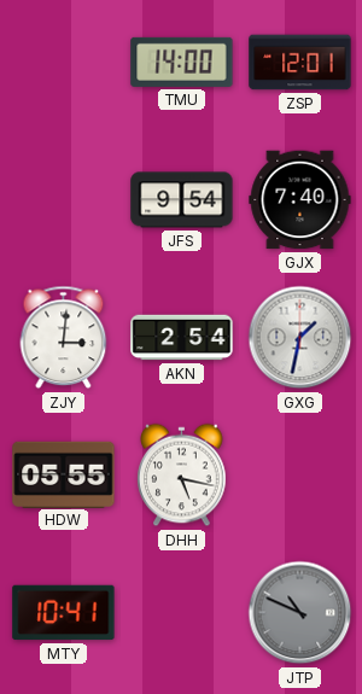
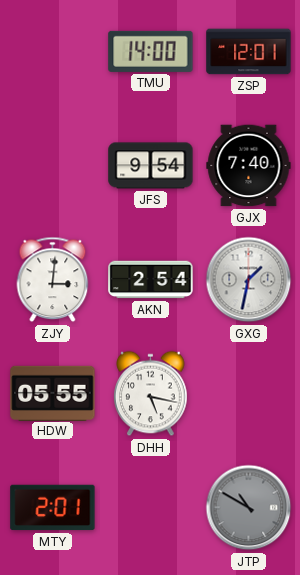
MTY: 10:41 -> 2:01
JTP: 10:49 -> 10:50
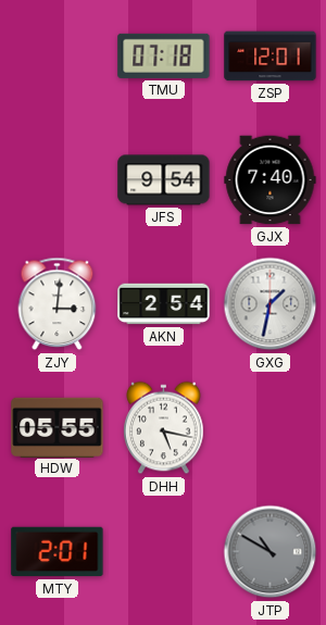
TMU: 14:00 -> 07:18
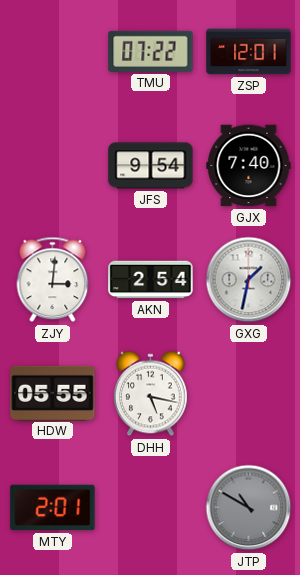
TMU: 07:18 -> 07:22
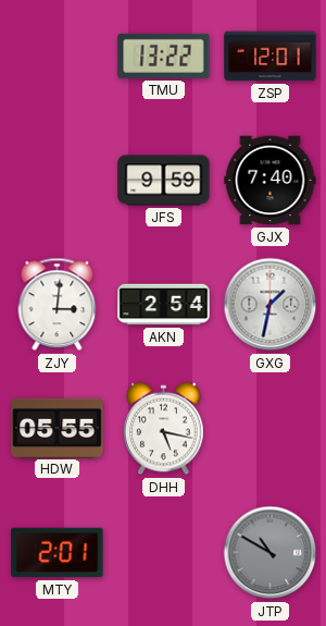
TMU: 07:22 -> 13:22
JFS: 9:54 -> 9:59
